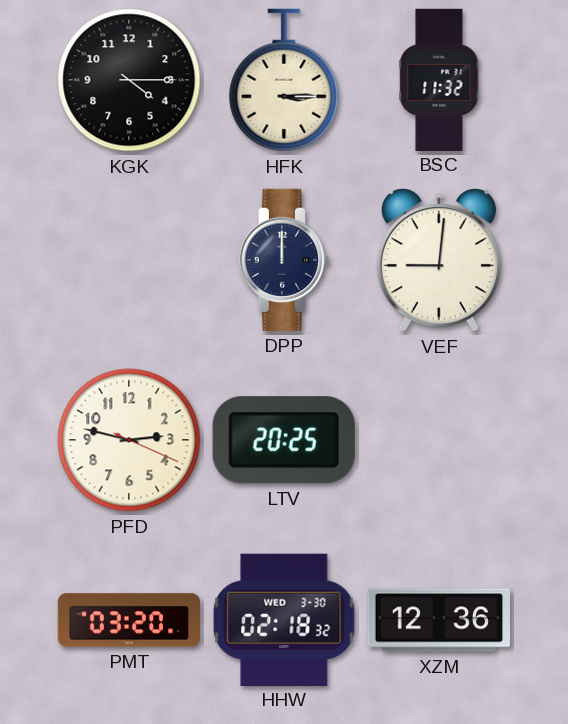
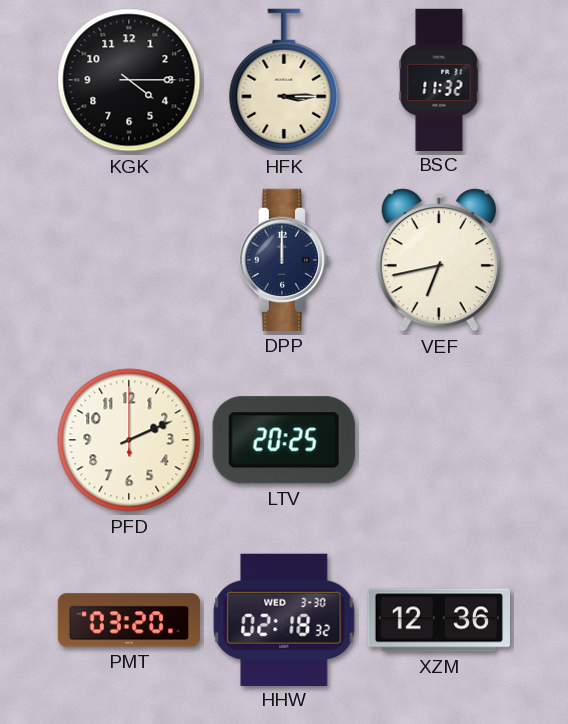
VEF: 9:01 -> 6:43
PFD: 2:47 -> 2:11
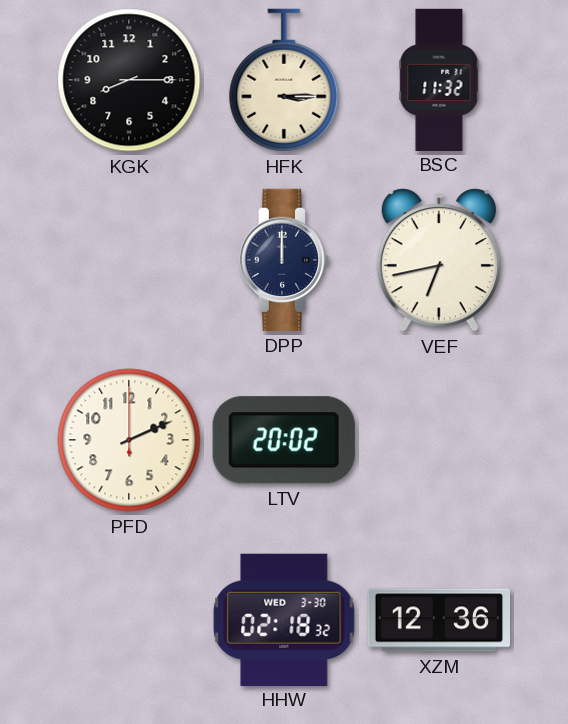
KGK: 4:15 -> 8:15
LTV: 20:25 -> 20:02
PMT: 03:20 -> none
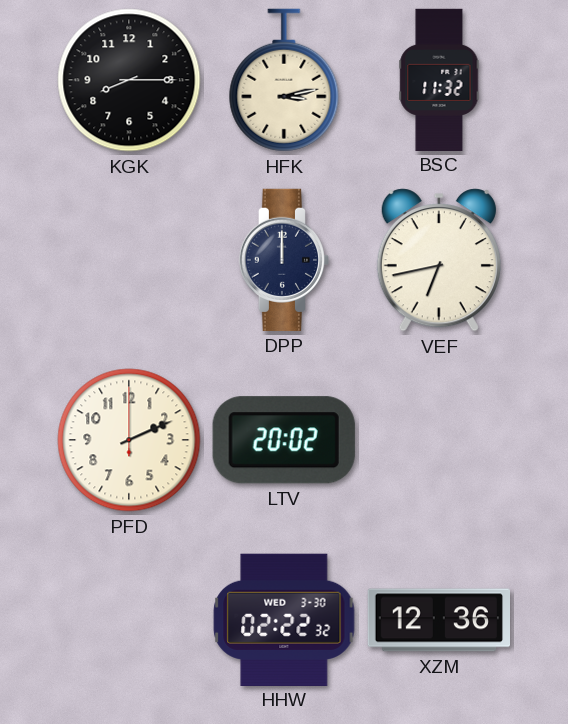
HFK: 3:15 -> 3:13
HHW: 02:18 -> 02:22
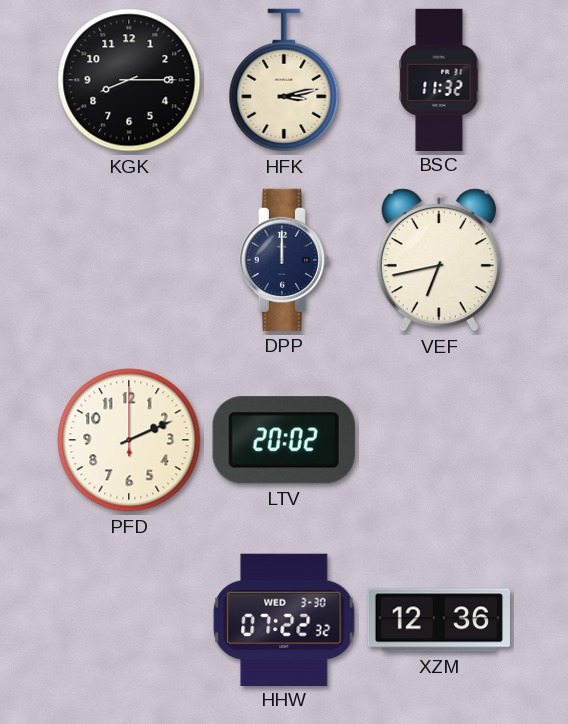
HHW: 02:22 -> 07:22
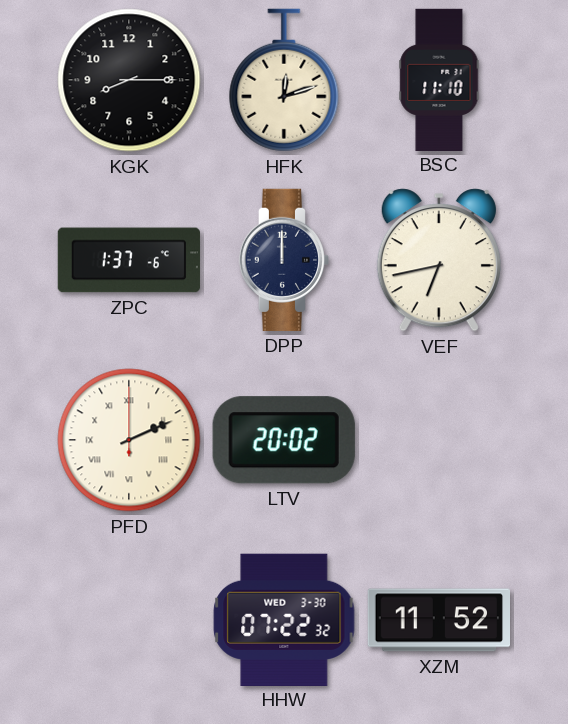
HFK: 3:13 -> 12:12
BSC: 11:32 -> 11:10
ZPC: none -> 1:37
PFD numerals: Arabic -> Roman
XZM: 12:36 -> 11:52
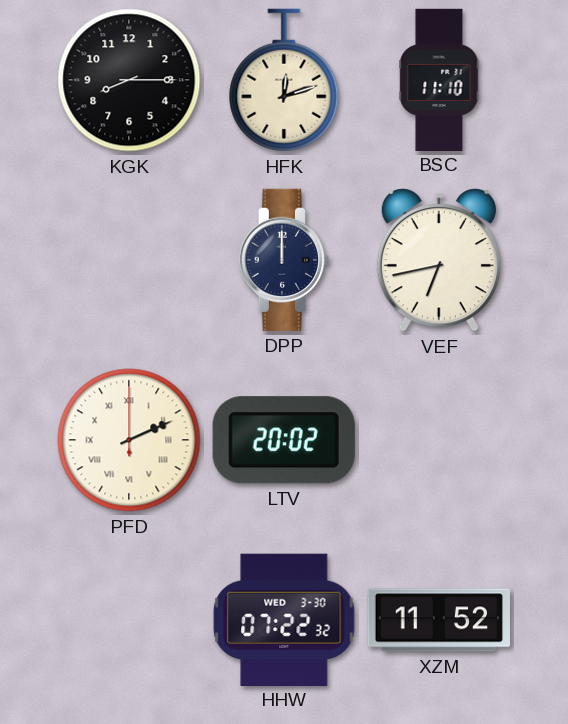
ZPC: 1:37 -> none
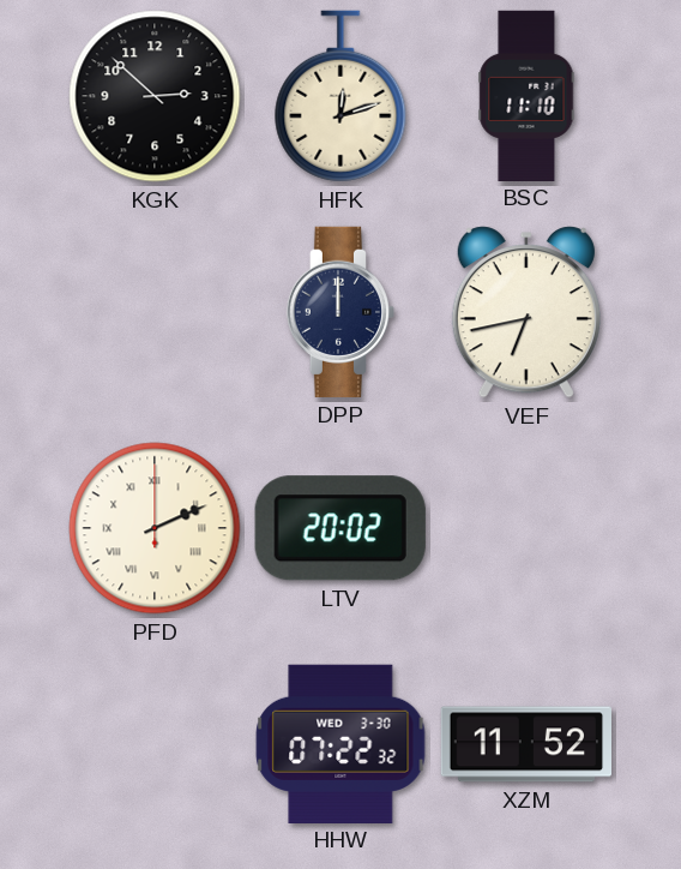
KGK: 8:15 -> 2:52
